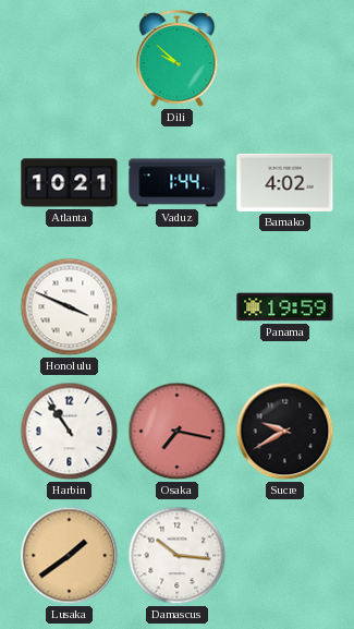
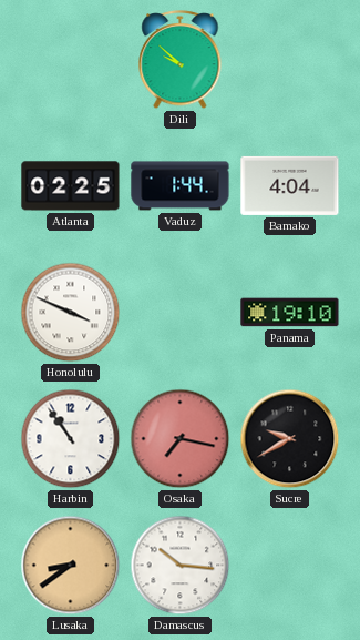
Atlanta: 10:21 -> 02:25
Bamako: 4:02 -> 4:04
Panama: 19:59 -> 19:10
Lusaka: 1:39 -> 8:39
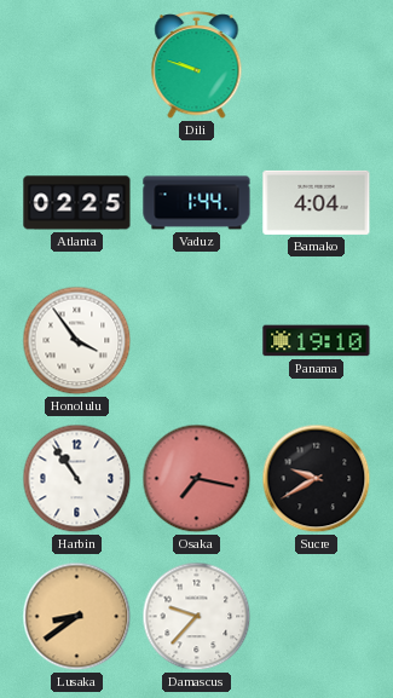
Dili: 9:52 -> 9:48
Honolulu: 3:49 -> 3:54
Damascus: 10:16 -> 9:37
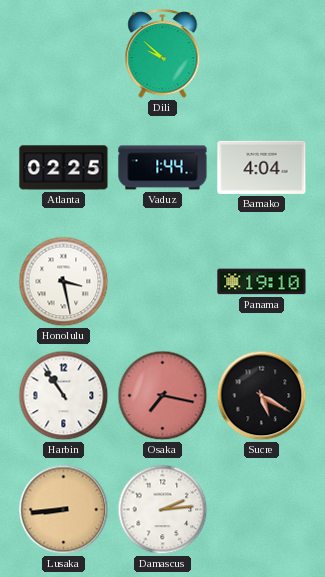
Dili: 9:48 -> 9:52
Honolulu: 3:54 -> 3:28
Sucre: 9:40 -> 5:20
Lusaka: 8:39 -> 8:44
Damascus: 9:37 -> 2:14
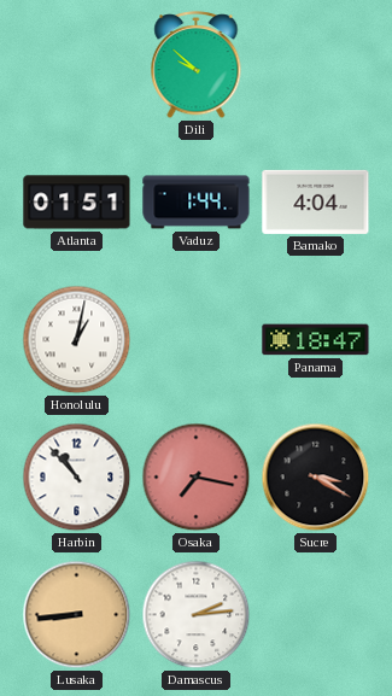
Atlanta: 02:25 -> 01:51
Honolulu: 3:28 -> 1:02
Panama: 19:10 -> 18:47
Harbin: 10:54 -> 10:53
Sucre: 5:20 -> 3:20
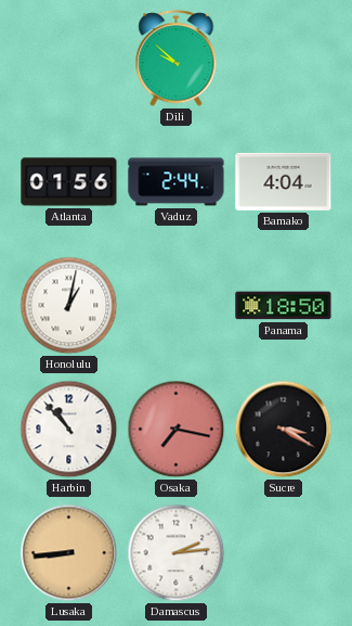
Atlanta: 01:51 -> 01:56
Vaduz: 1:44 -> 2:44
Panama: 18:47 -> 18:50
